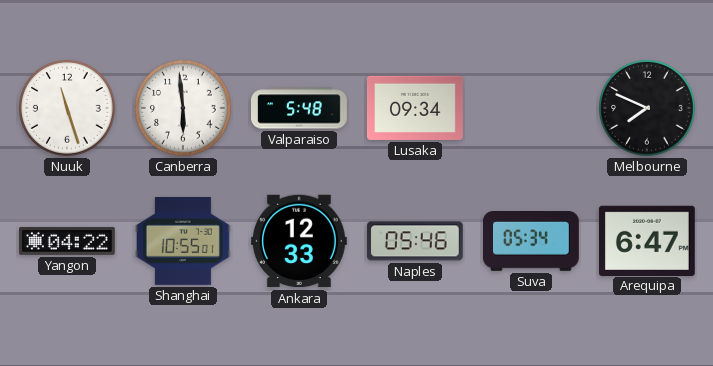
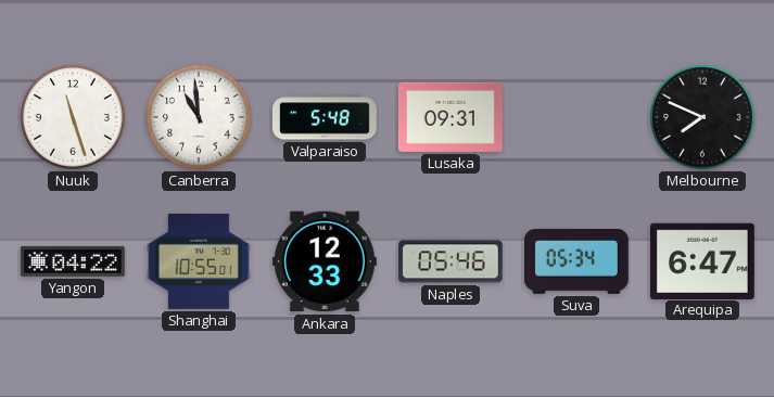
Canberra: 5:59 -> 10:59
Lusaka: 09:34 -> 09:31
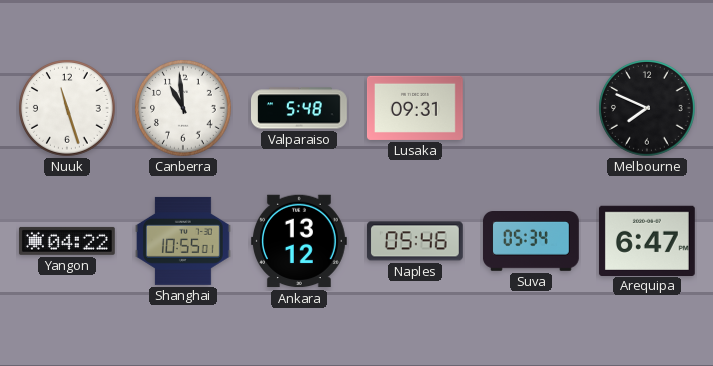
Ankara: 12:33 -> 13:12
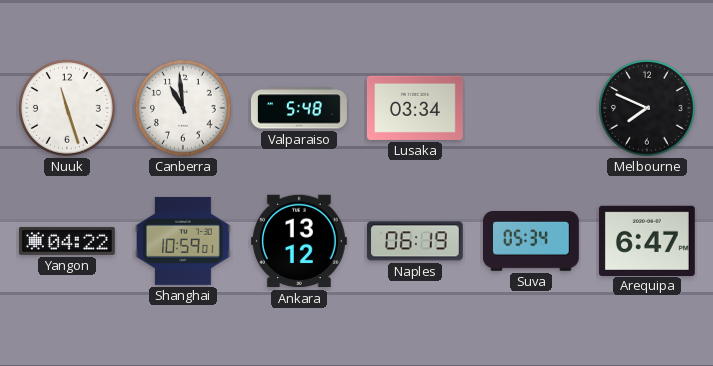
Lusaka: 09:31 -> 03:34
Shanghai: 10:55 -> 10:59
Naples: 05:46 -> 06:19
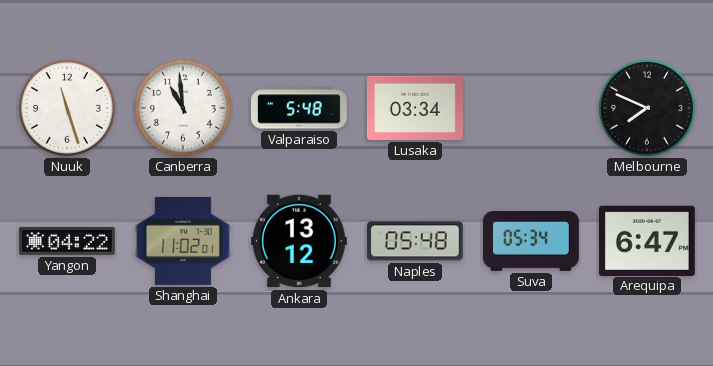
Shanghai: 10:59 -> 11:02
Naples: 06:19 -> 05:48
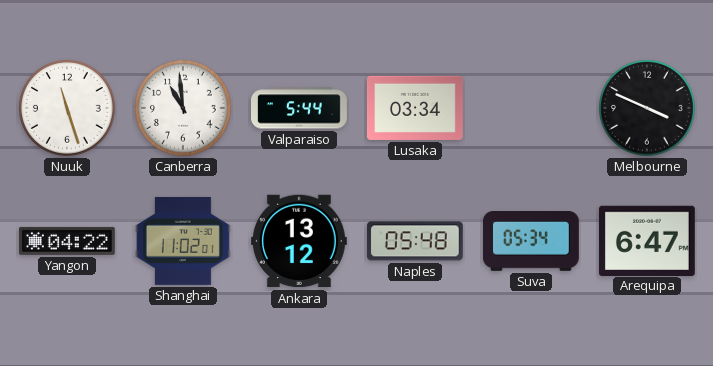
Valparaiso: 5:48 -> 5:44
Melbourne: 7:49 -> 3:49
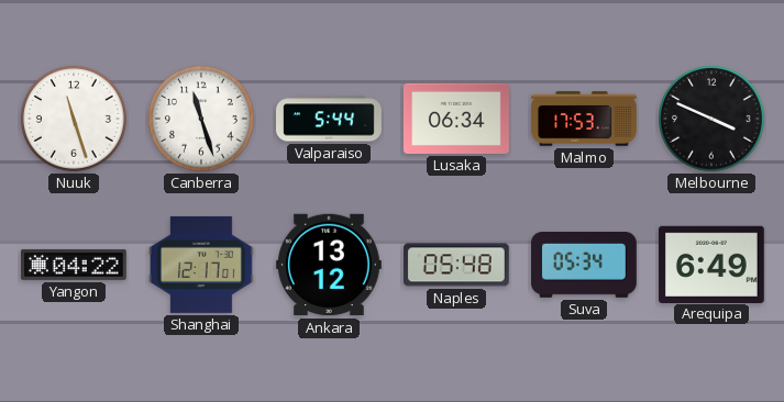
Canberra: 10:59 -> 11:27
Lusaka: 03:34 -> 06:34
Malmo: none -> 17:53
Shanghai: 11:02 -> 12:17
Arequipa: 6:47 -> 6:49
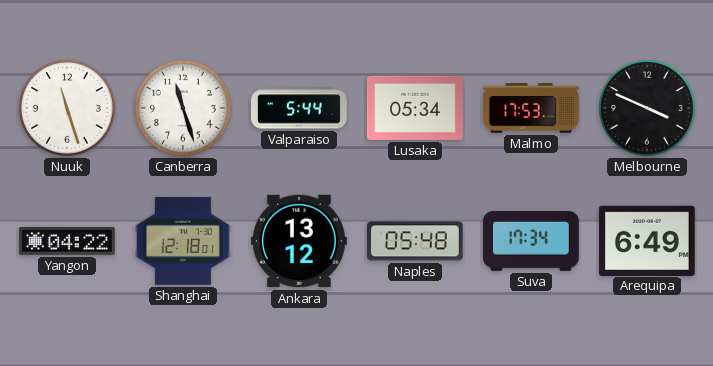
Lusaka: 06:34 -> 05:34
Shanghai: 12:17 -> 12:18
Suva: 05:34 -> 17:34
